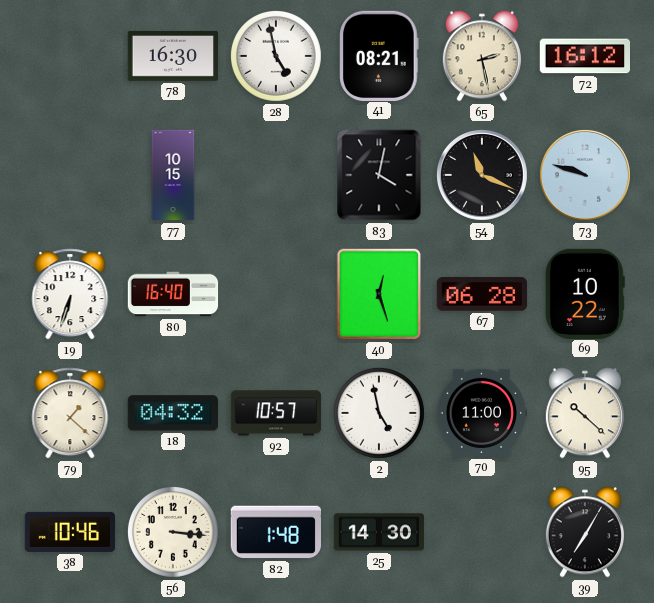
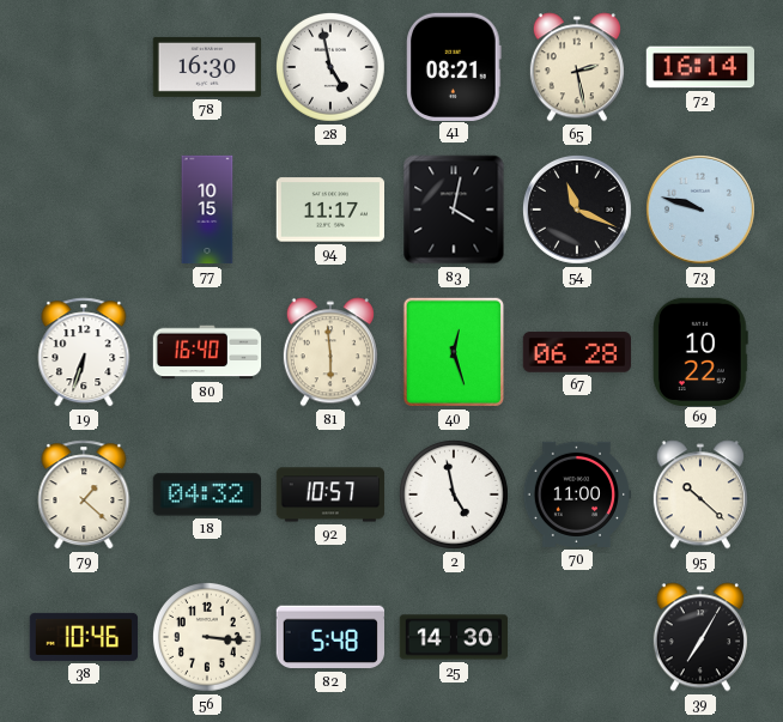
72: 16:12 -> 16:14
94: none -> 11:17
81: none -> 5:59
82: 1:48 -> 5:48
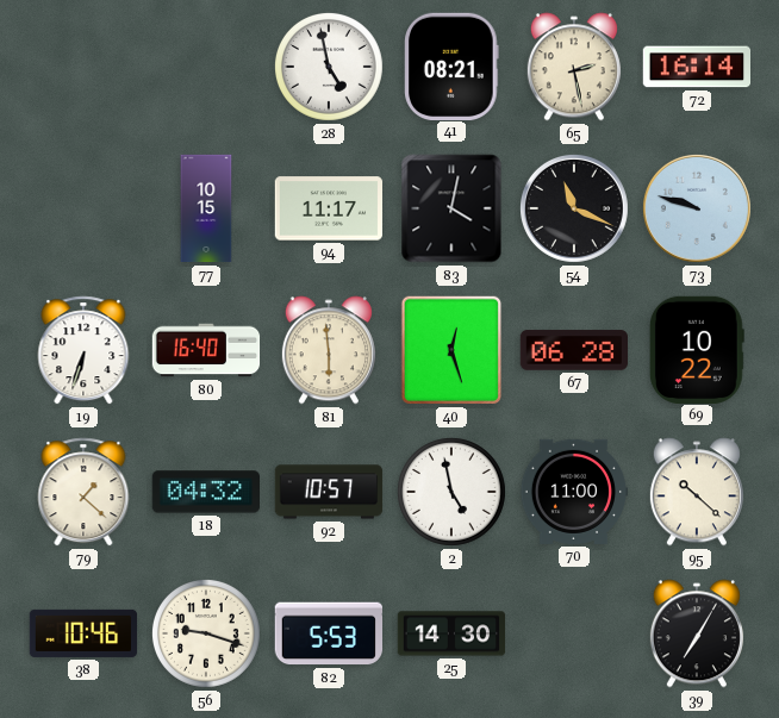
78: 16:30 -> none
56: 3:16 -> 9:18
82: 5:48 -> 5:53
